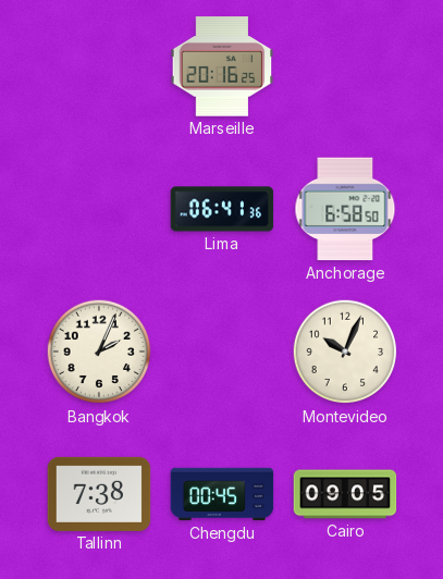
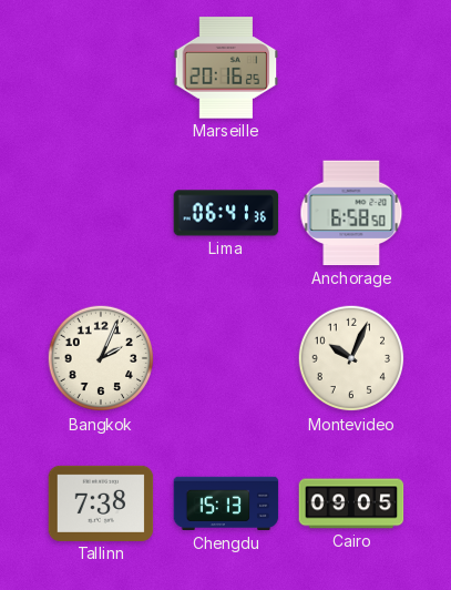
Chengdu: 00:45 -> 15:13
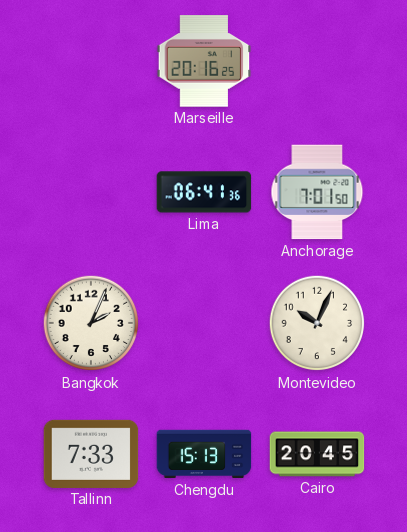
Anchorage: 6:58 -> 7:01
Tallinn: 7:38 -> 7:33
Cairo: 09:05 -> 20:45
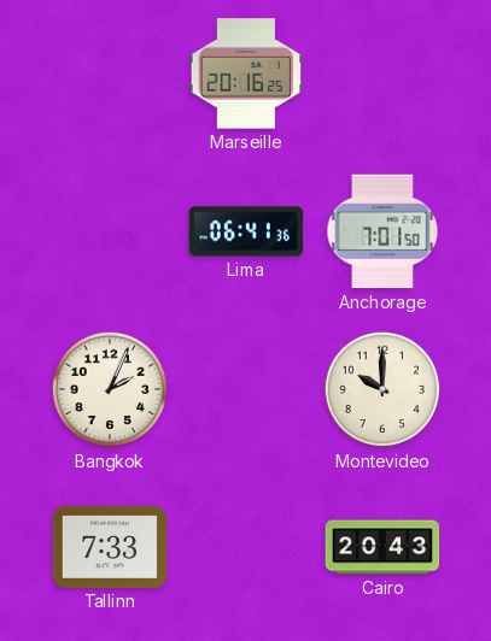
Montevideo: 10:04 -> 10:00
Chengdu: 15:13 -> none
Cairo: 20:45 -> 20:43
